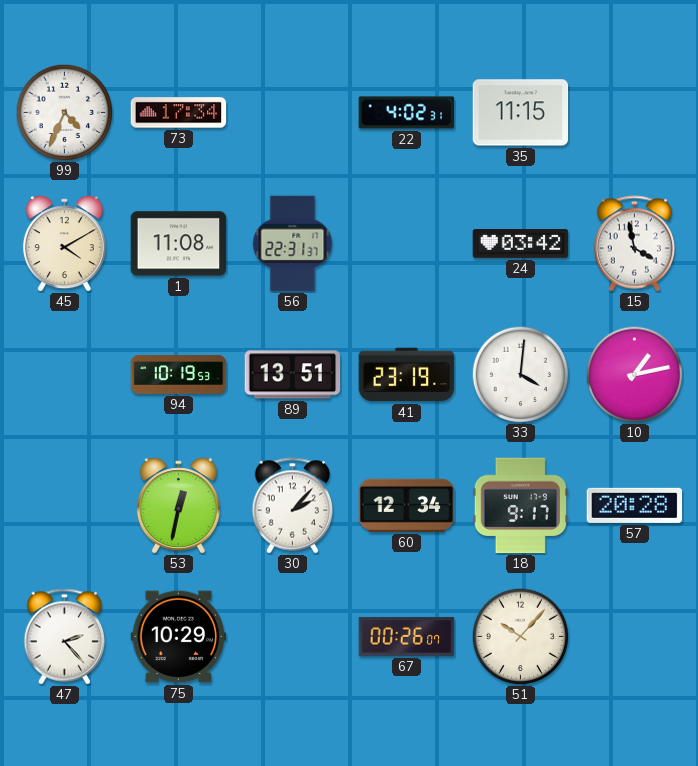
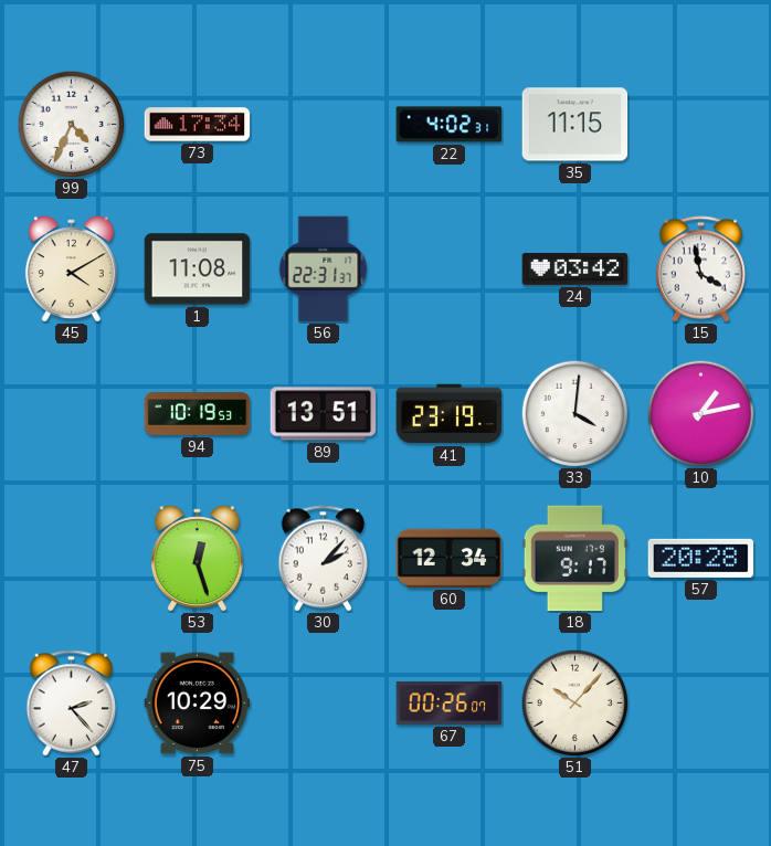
53: 12:32 -> 12:27
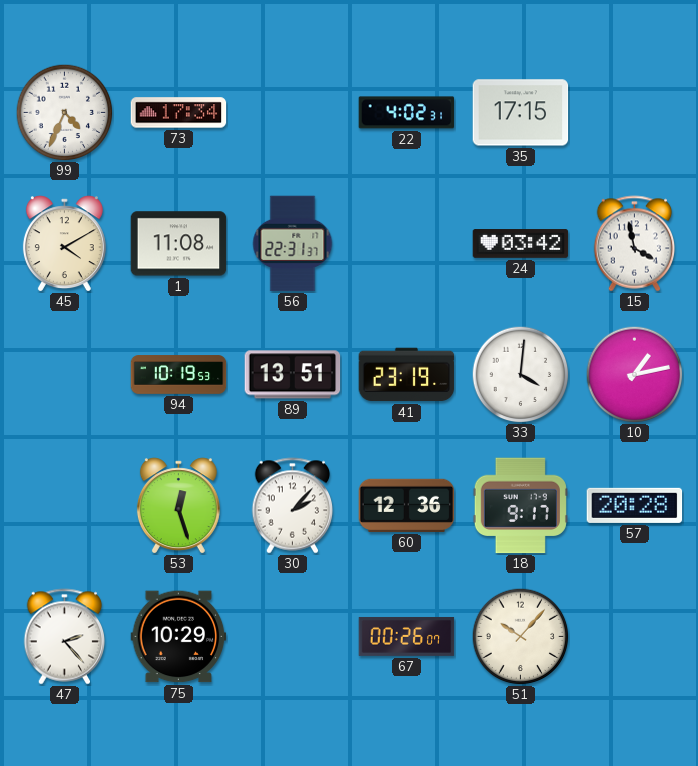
35: 11:15 -> 17:15
60: 12:34 -> 12:36
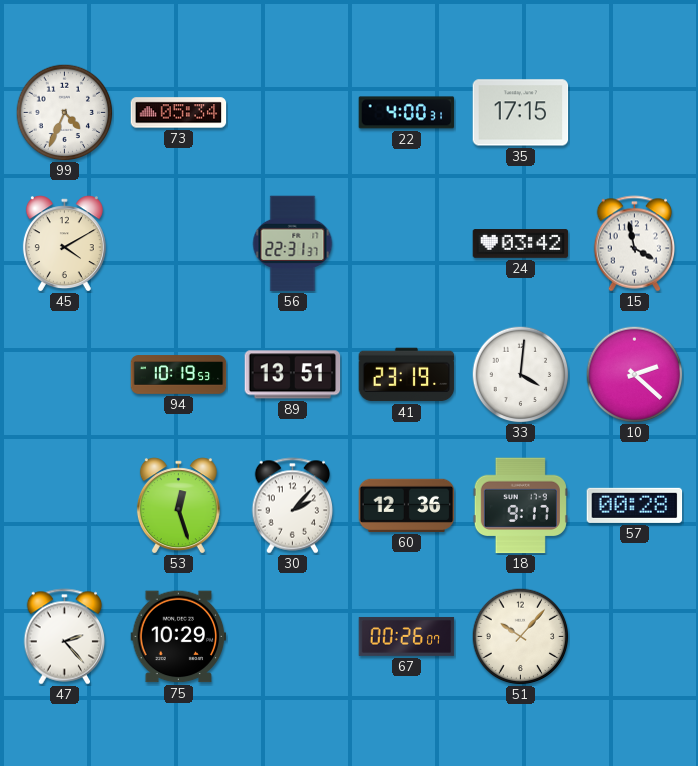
73: 17:34 -> 05:34
22: 4:02 -> 4:00
1: 11:08 -> none
10: 1:13 -> 2:22
57: 20:28 -> 00:28
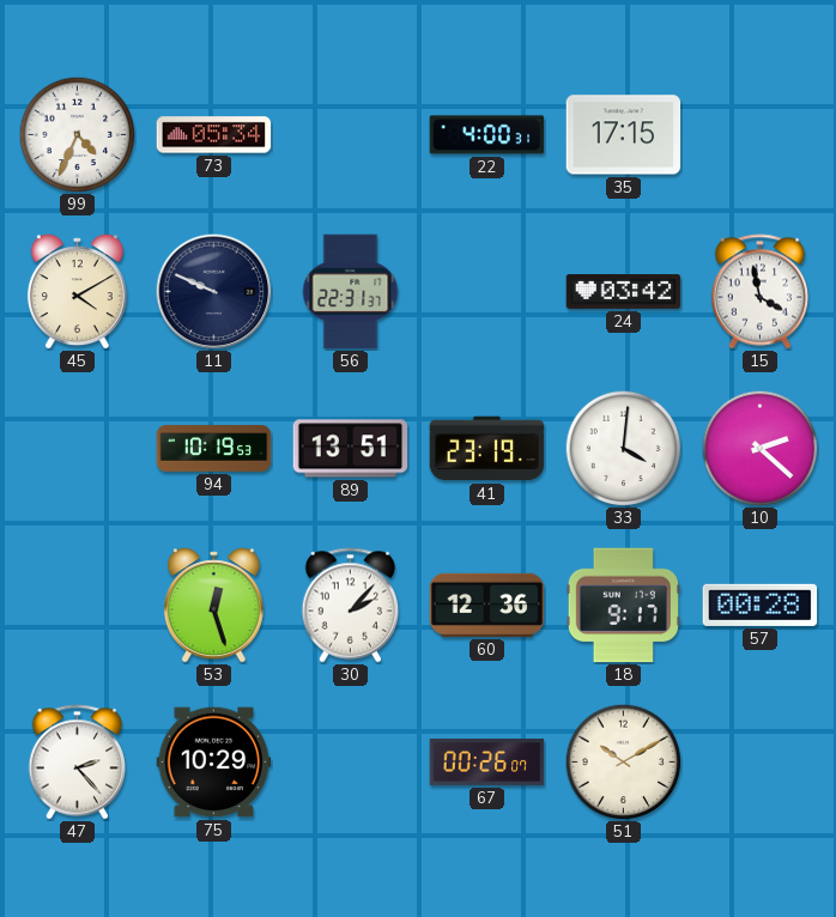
11: none -> 9:49
51: 10:07 -> 10:10
